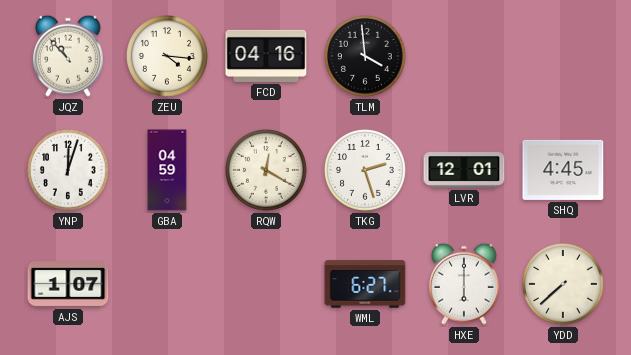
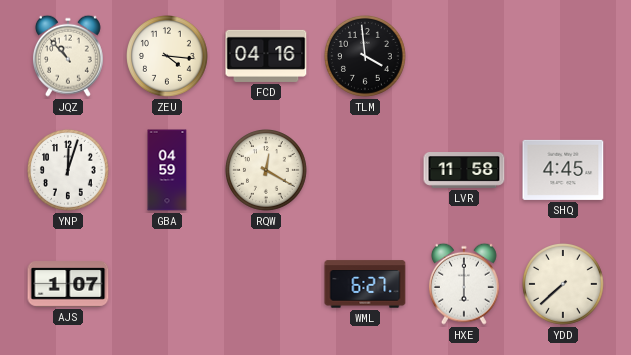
TKG: 2:27 -> none
LVR: 12:01 -> 11:58
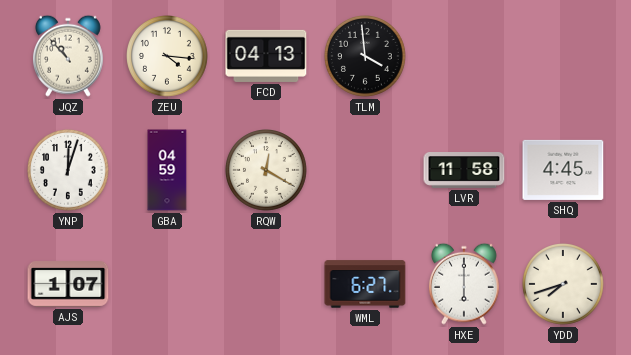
FCD: 04:16 -> 04:13
YDD: 7:38 -> 7:42
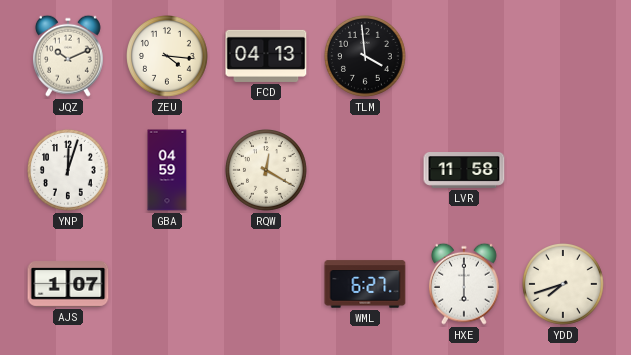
JQZ: 10:53 -> 10:11
SHQ: 4:45 -> none
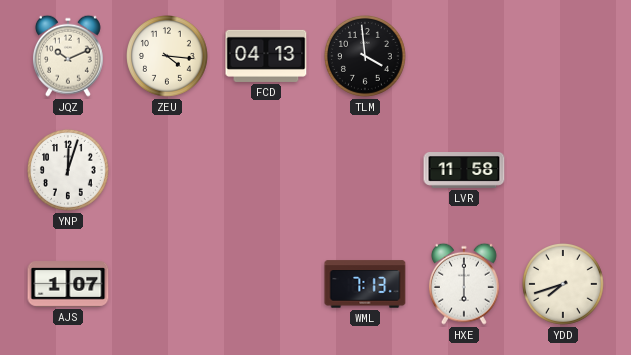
GBA: 04:59 -> none
RQW: 12:20 -> none
WML: 6:27 -> 7:13
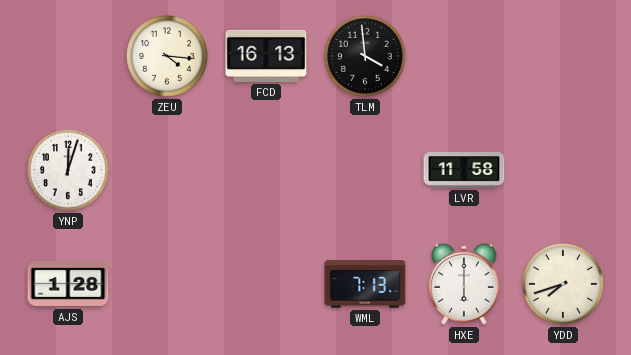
JQZ: 10:11 -> none
FCD: 04:13 -> 16:13
AJS: 1:07 -> 1:28
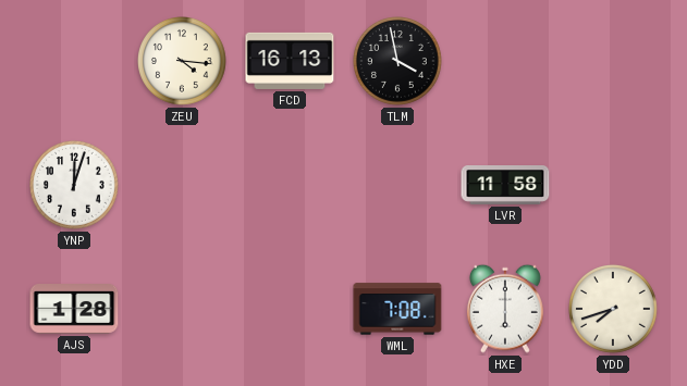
TLM: 3:59 -> 3:58
WML: 7:13 -> 7:08
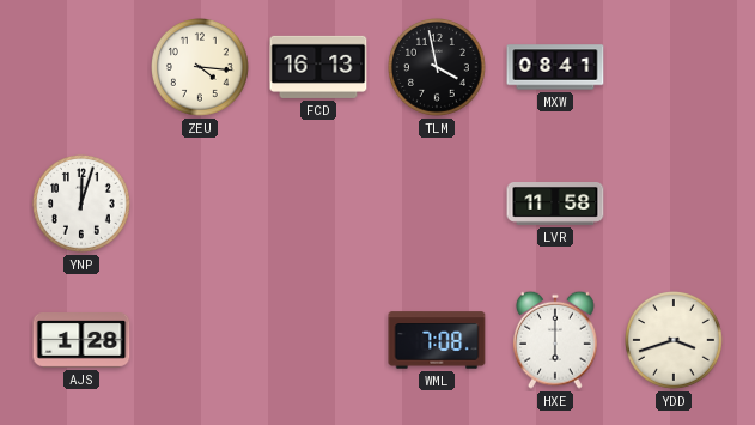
MXW: none -> 08:41
YDD: 7:42 -> 3:42
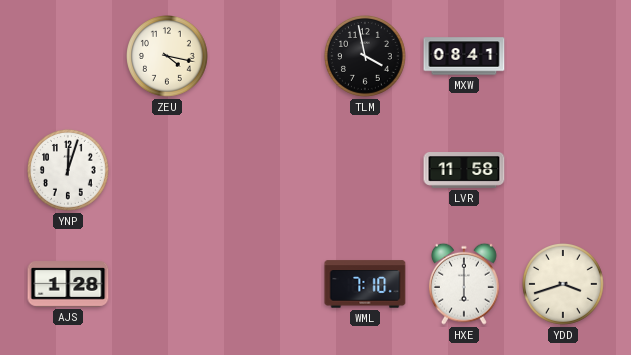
ZEU: 4:16 -> 4:17
FCD: 16:13 -> none
WML: 7:08 -> 7:10
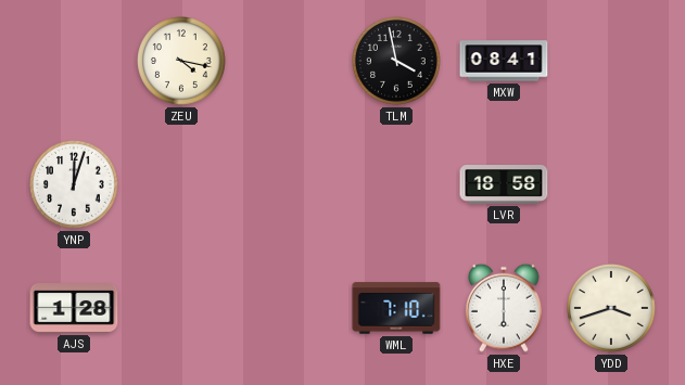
LVR: 11:58 -> 18:58
